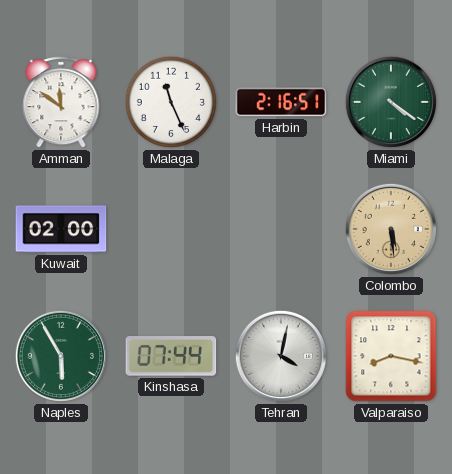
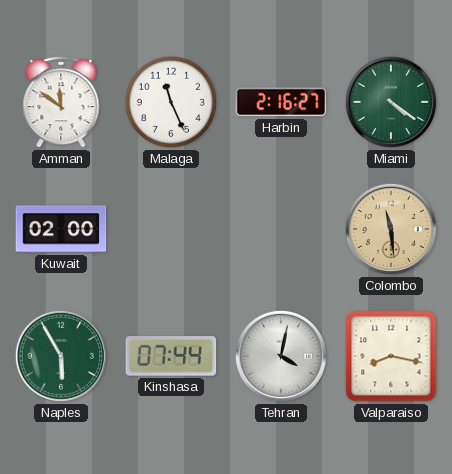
Harbin: 2:16:51 -> 2:16:27
Colombo: 5:29 -> 11:29
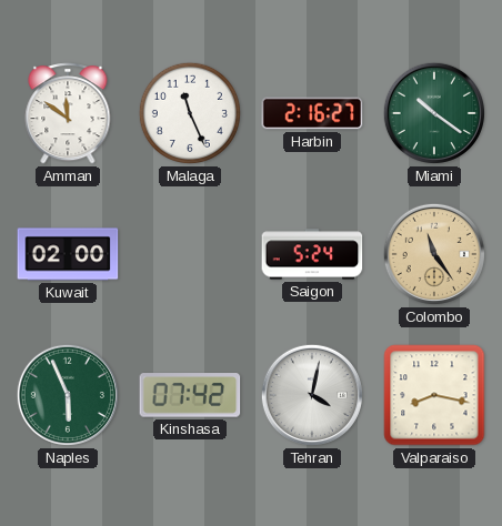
Miami: 4:21 -> 10:21
Saigon: none -> 5:24
Colombo: 11:29 -> 11:24
Naples: 5:55 -> 5:56
Kinshasa: 07:44 -> 07:42
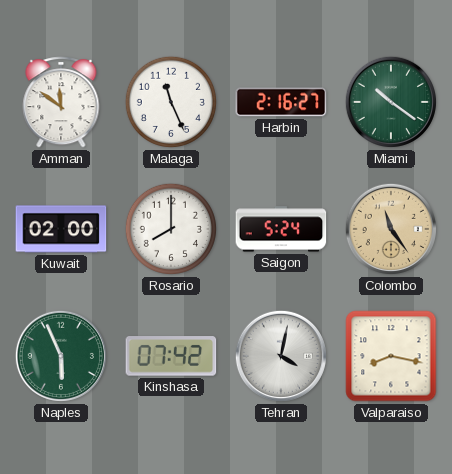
Rosario: none -> 8:00
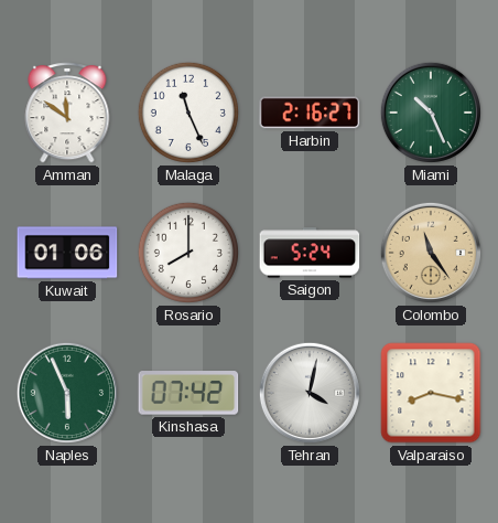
Miami: 10:21 -> 10:26
Kuwait: 02:00 -> 01:06
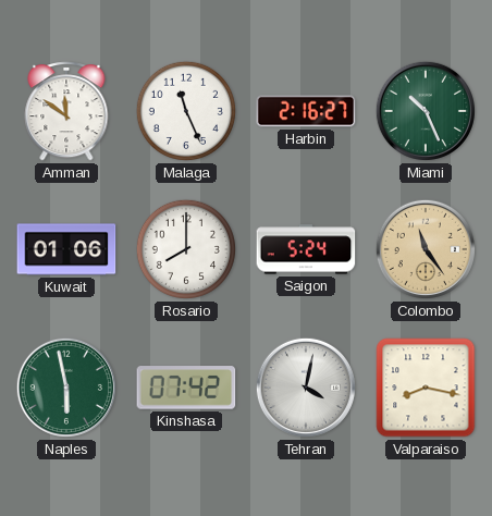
Naples: 5:56 -> 5:58
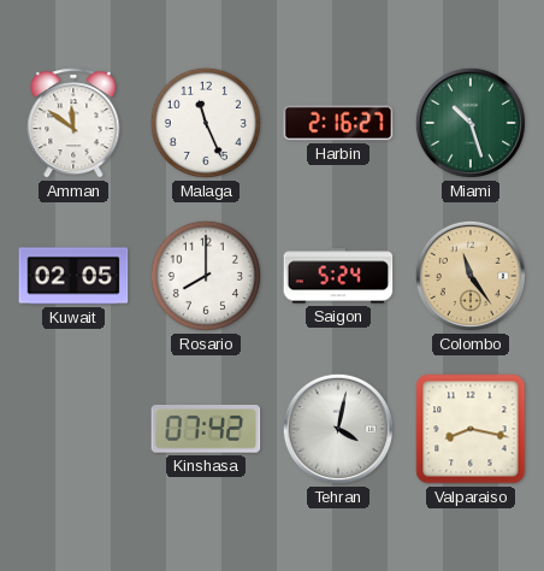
Miami: 10:26 -> 10:27
Kuwait: 01:06 -> 02:05
Naples: 5:58 -> none
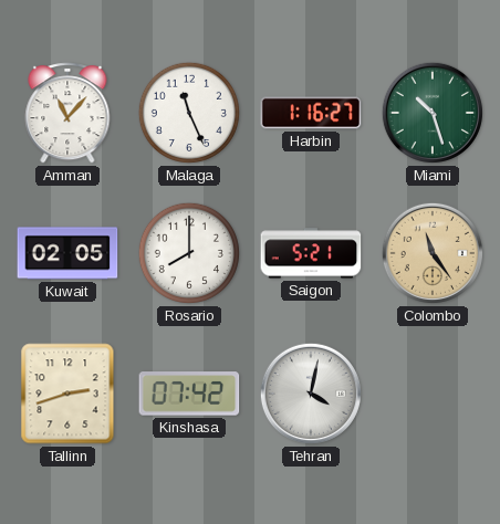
Amman: 11:51 -> 11:07
Harbin: 2:16 -> 1:16
Saigon: 5:24 -> 5:21
Tallinn: none -> 2:42
Valparaiso: 8:17 -> none
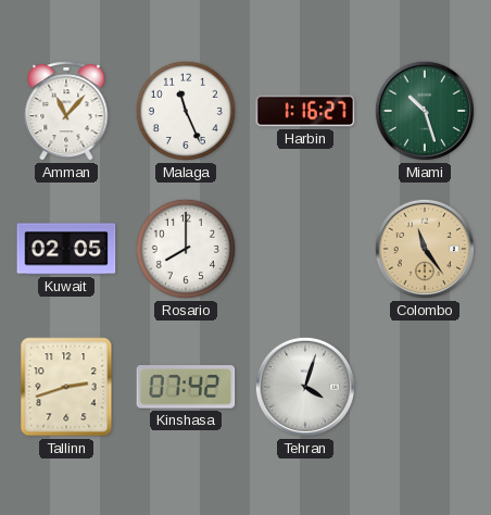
Saigon: 5:21 -> none
Tehran: 4:02 -> 4:03
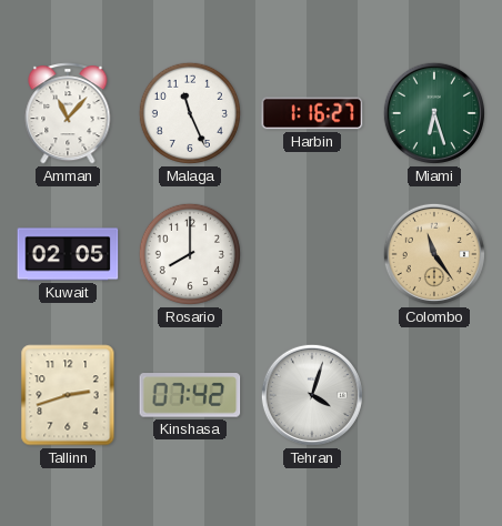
Miami: 10:27 -> 6:27
